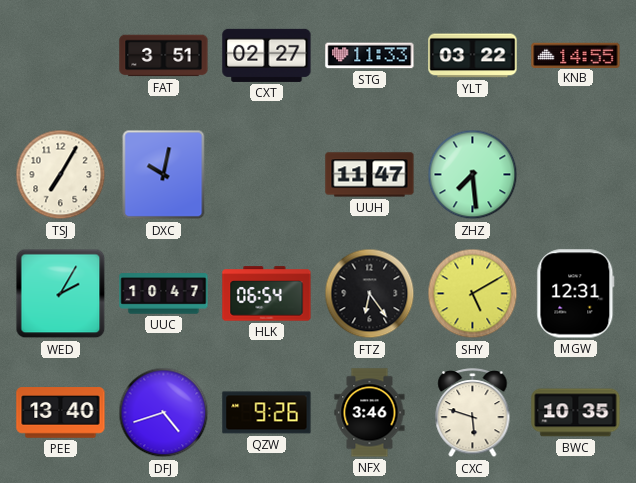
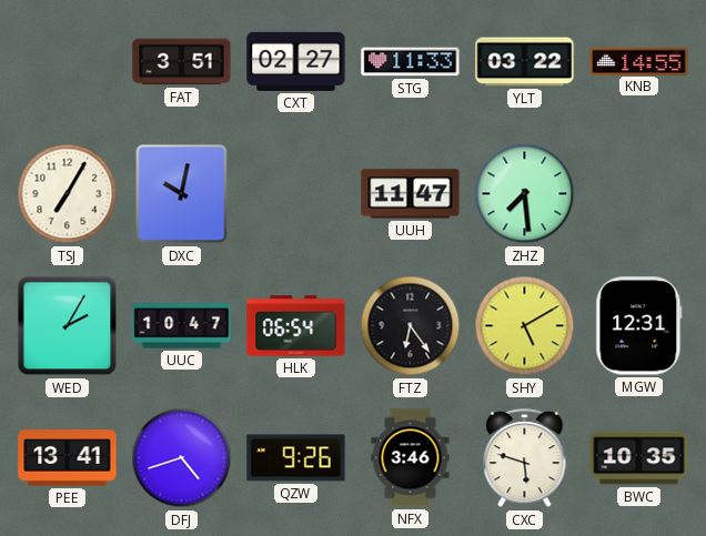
PEE: 13:40 -> 13:41
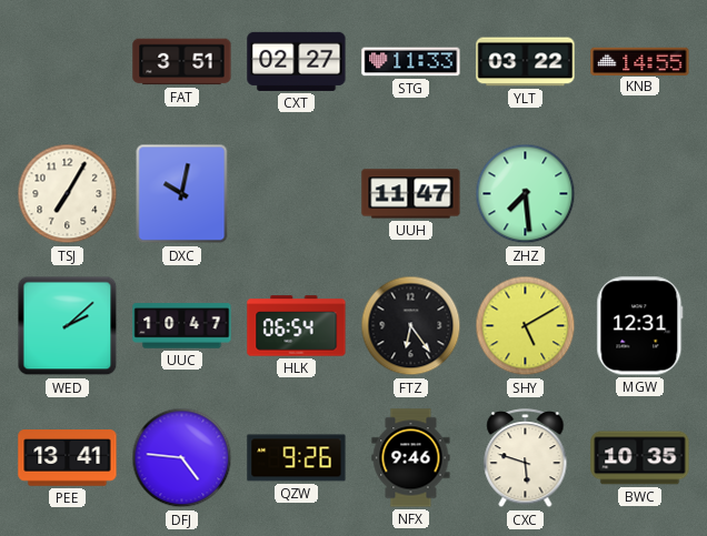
WED: 2:05 -> 2:08
DFJ: 4:42 -> 4:46
NFX: 3:46 -> 9:46
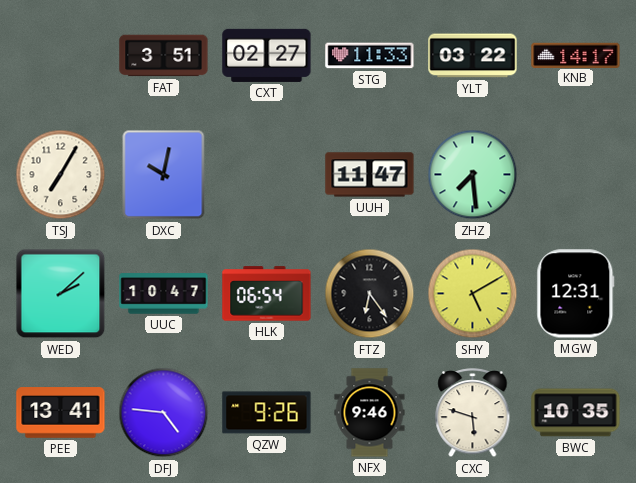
KNB: 14:55 -> 14:17
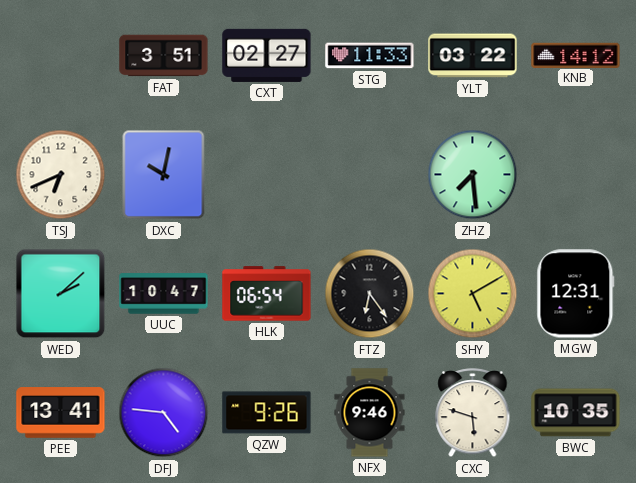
KNB: 14:17 -> 14:12
TSJ: 7:05 -> 6:41
UUH: 11:47 -> none
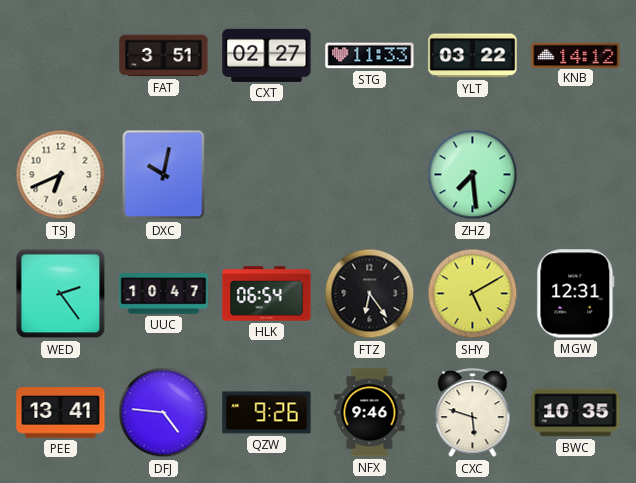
WED: 2:08 -> 2:24
